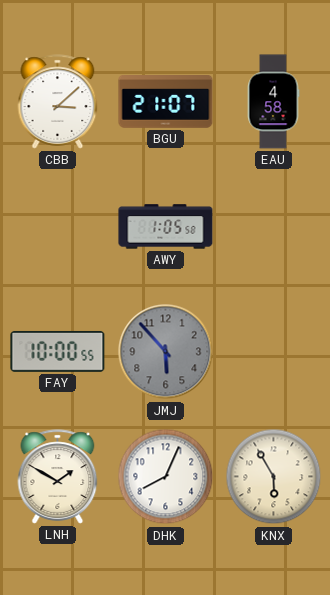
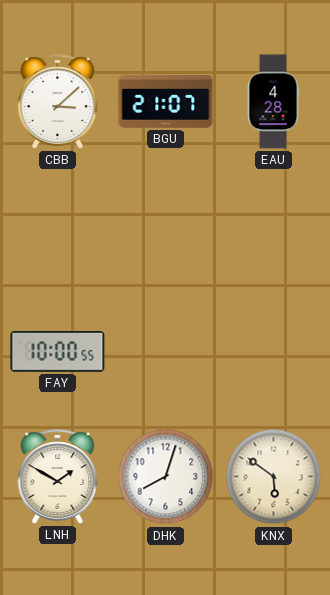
EAU: 4:58 -> 4:28
AWY: 1:05 -> none
JMJ: 5:53 -> none
DHK: 8:04 -> 8:03
KNX: 5:55 -> 5:51
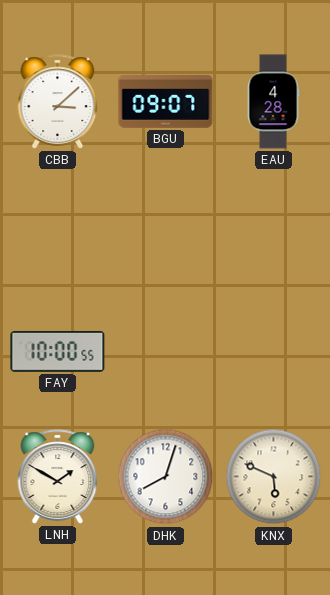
BGU: 21:07 -> 09:07
KNX: 5:51 -> 5:49
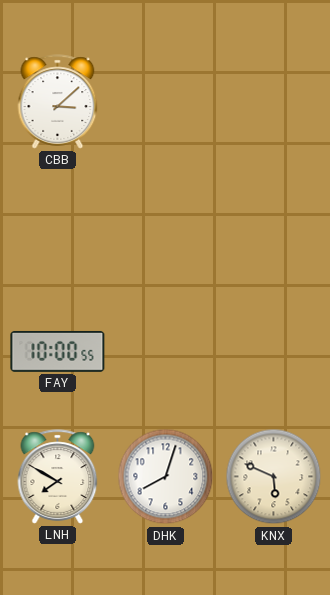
BGU: 09:07 -> none
EAU: 4:28 -> none
LNH: 1:50 -> 7:50
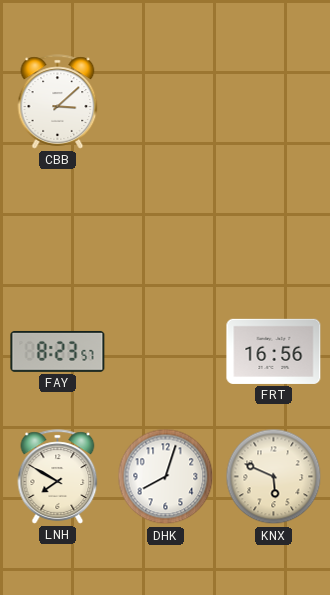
FAY: 10:00 -> 8:23
FRT: none -> 16:56
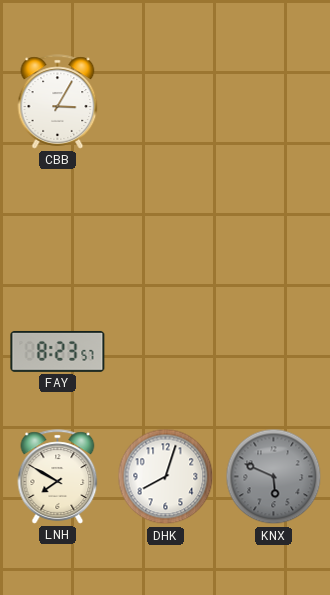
CBB: 3:08 -> 3:05
FRT: 16:56 -> none
KNX dial: cream -> grey
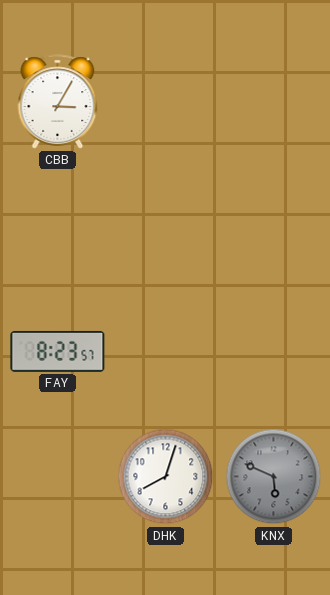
LNH: 7:50 -> none
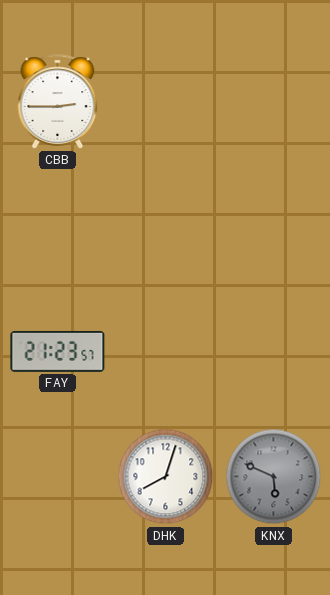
CBB: 3:05 -> 2:45
FAY: 8:23 -> 21:23
